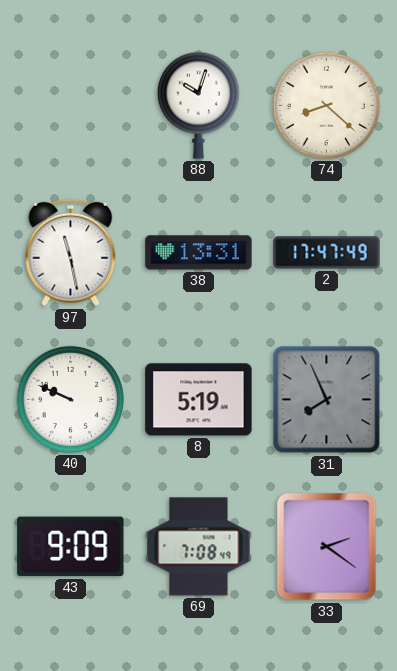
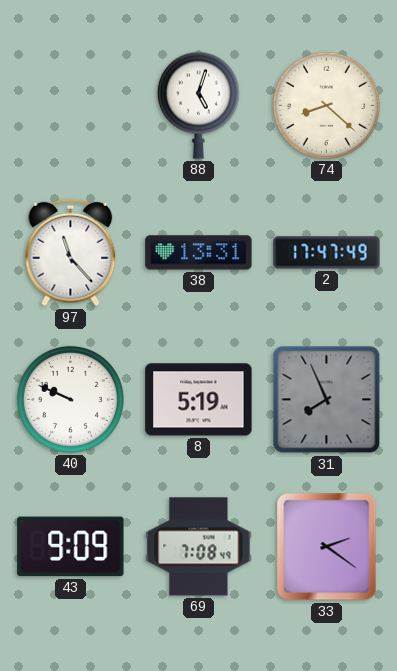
88: 10:03 -> 5:03
97: 11:28 -> 11:23
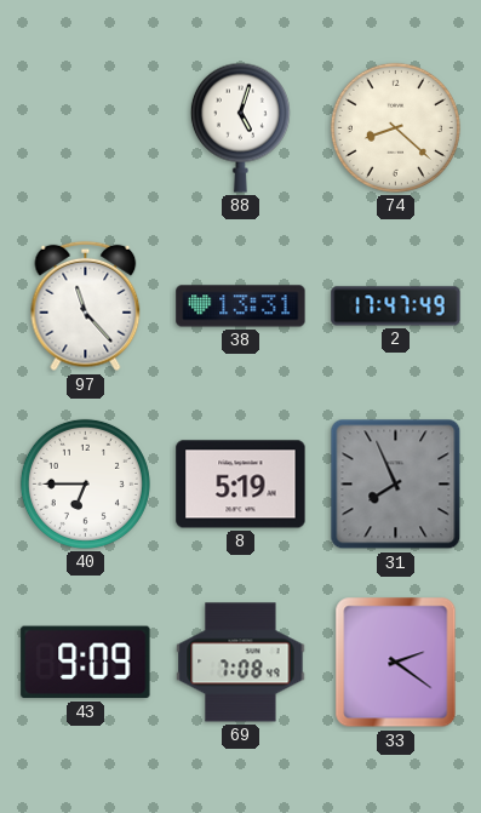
40: 9:49 -> 6:45
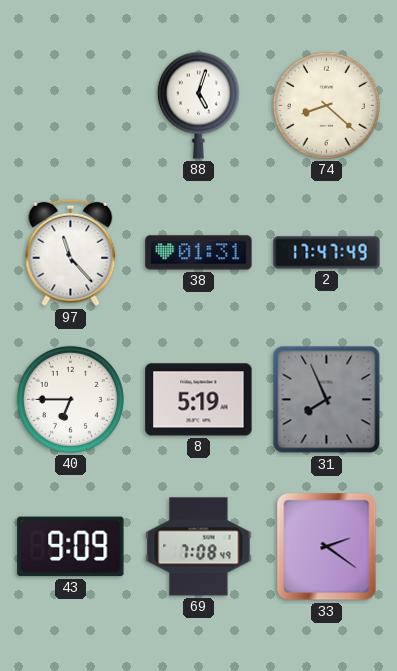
38: 13:31 -> 01:31
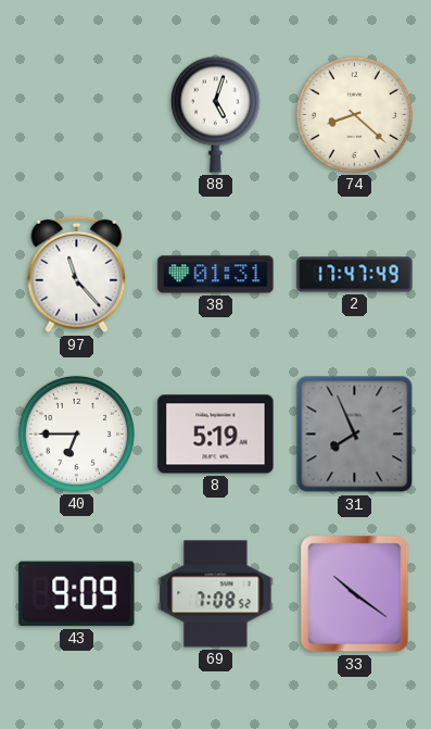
69: 7:08:49 -> 7:08:52
33: 2:21 -> 10:21
